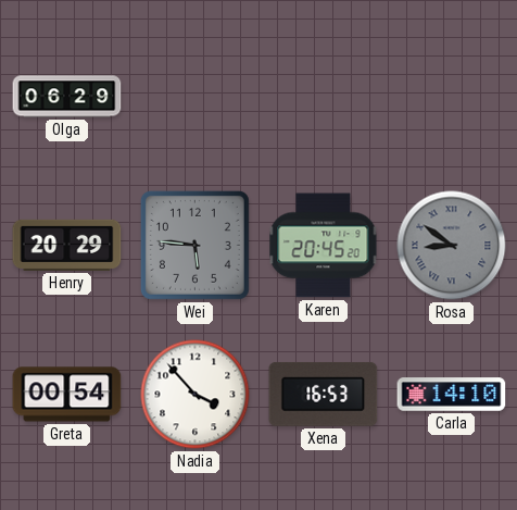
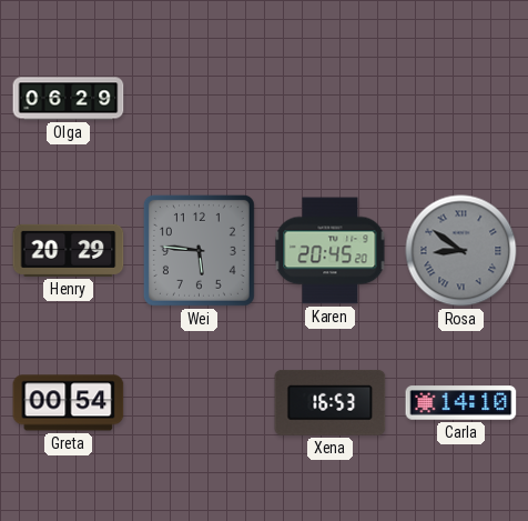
Nadia: 3:53 -> none
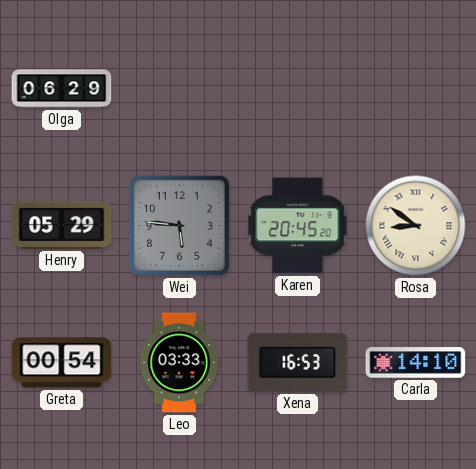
Henry: 20:29 -> 05:29
Rosa dial: grey -> cream
Leo: none -> 03:33
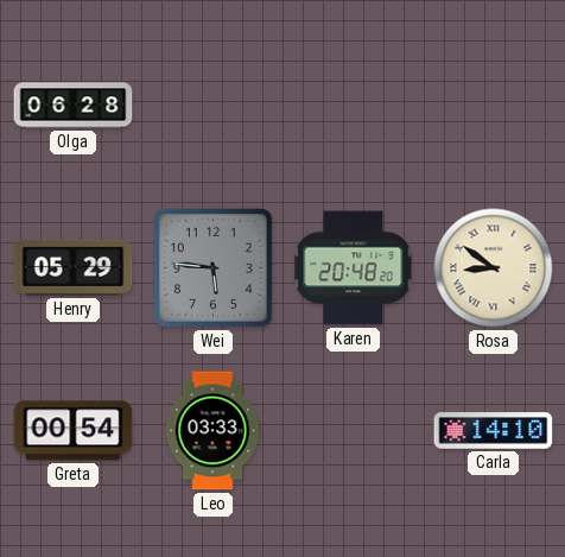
Olga: 06:29 -> 06:28
Karen: 20:45 -> 20:48
Xena: 16:53 -> none
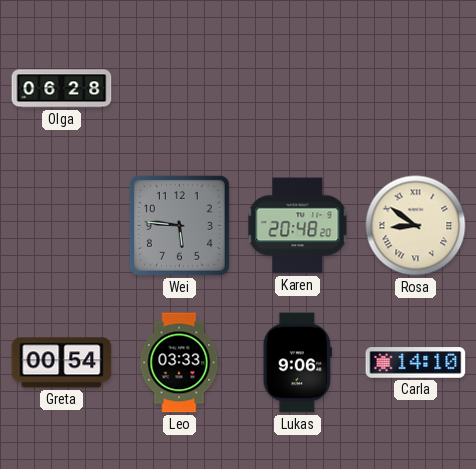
Henry: 05:29 -> none
Lukas: none -> 9:06
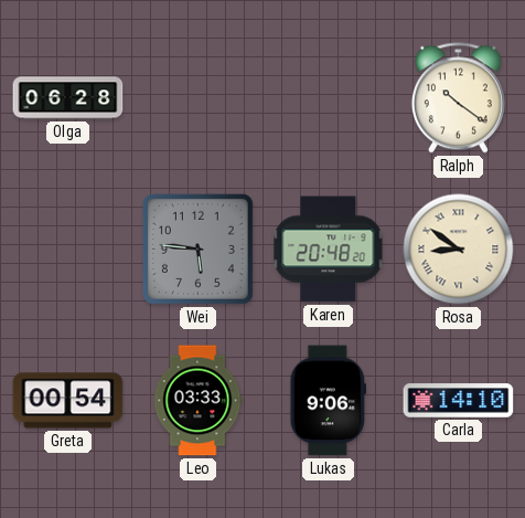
Ralph: none -> 10:21
